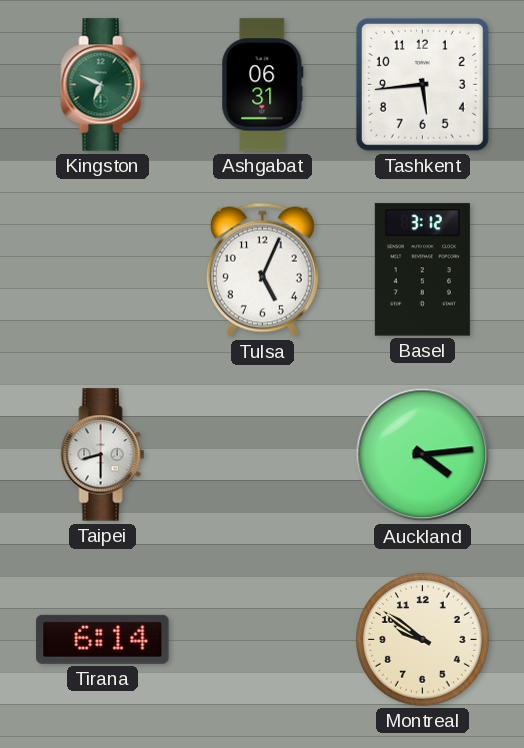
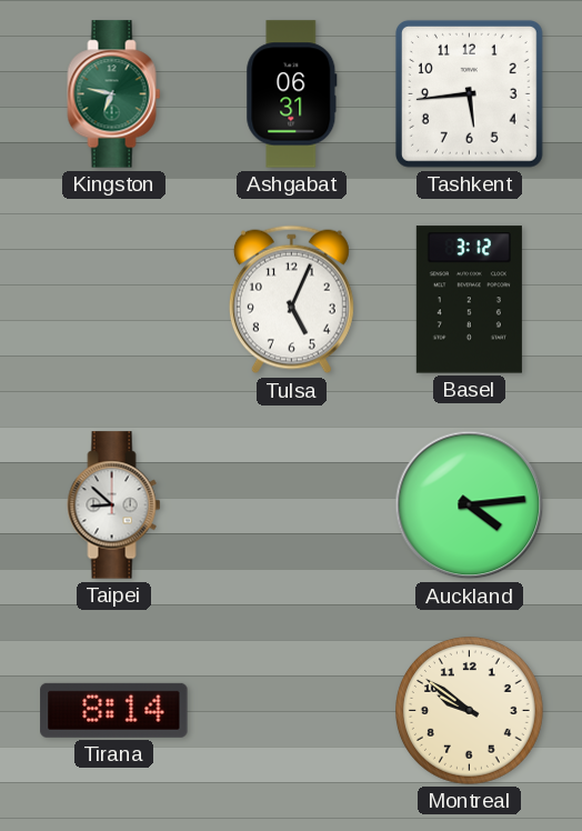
Kingston: 6:49 -> 6:47
Taipei: 8:30 -> 8:52
Tirana: 6:14 -> 8:14
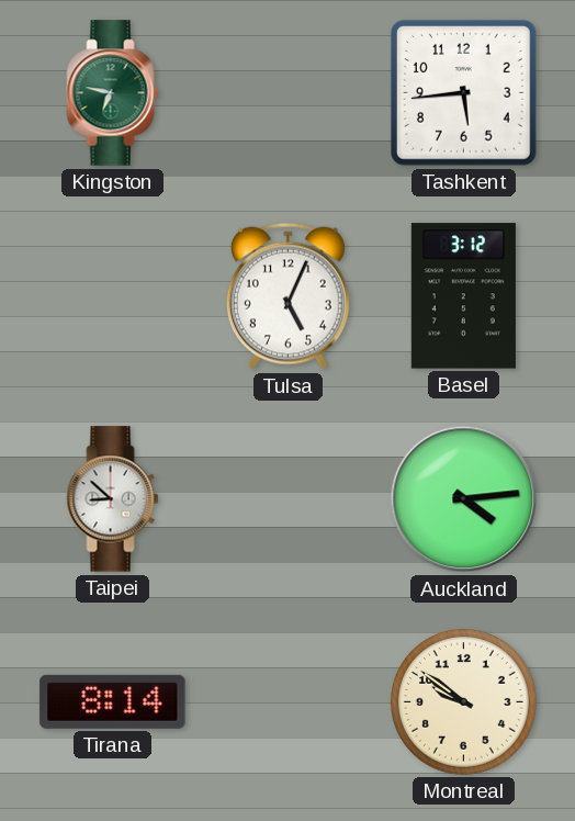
Ashgabat: 06:31 -> none
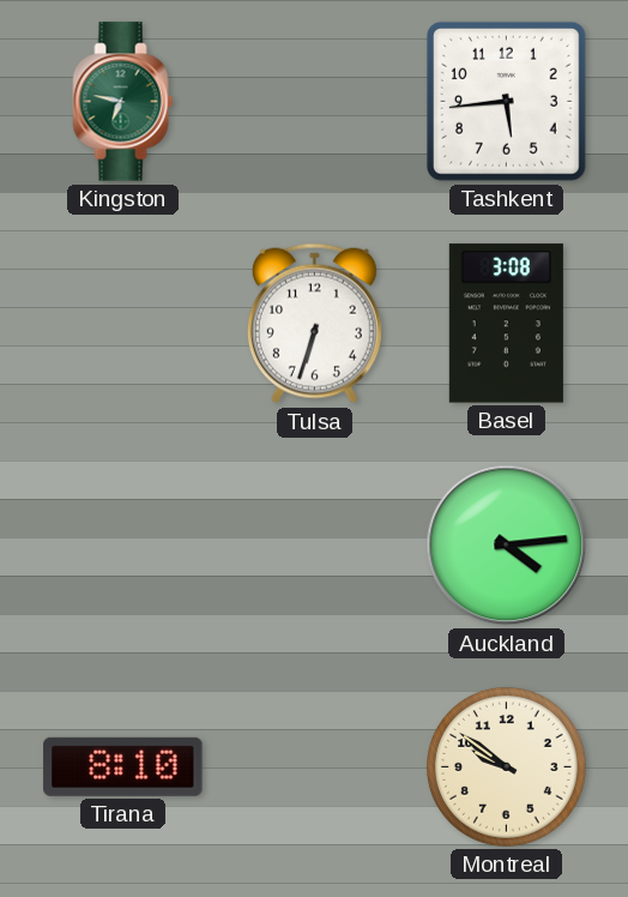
Tulsa: 5:04 -> 6:33
Basel: 3:12 -> 3:08
Taipei: 8:52 -> none
Tirana: 8:14 -> 8:10
